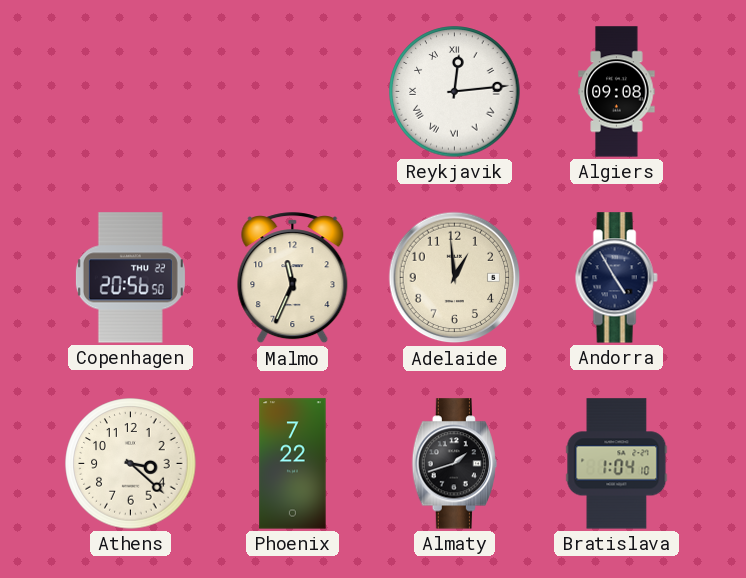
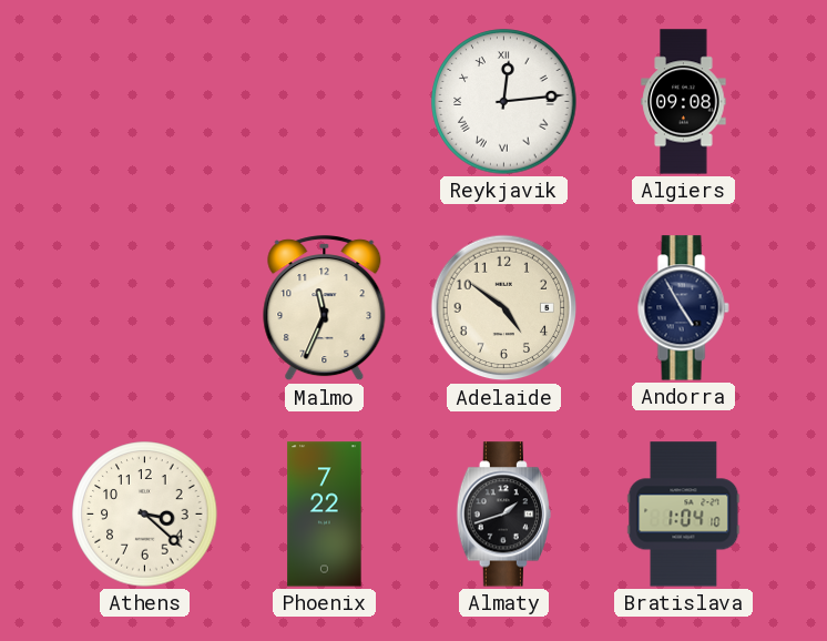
Copenhagen: 20:56 -> none
Adelaide: 12:59 -> 4:51
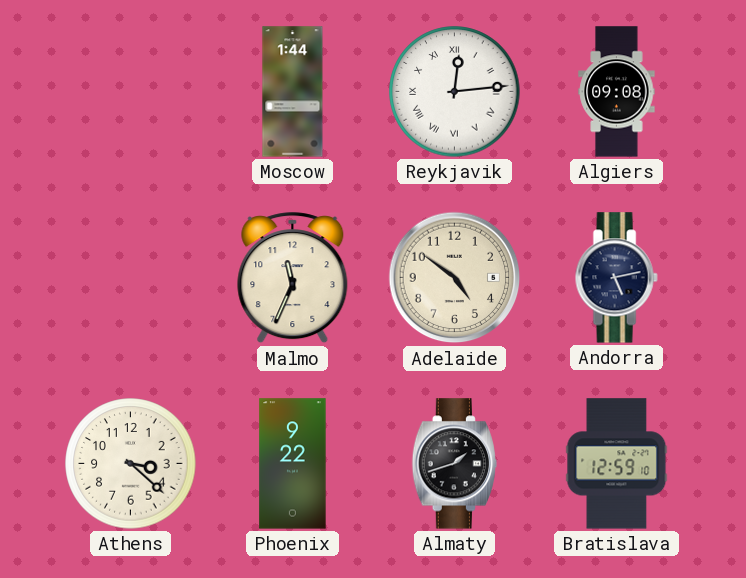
Moscow: none -> 1:44
Andorra: 4:55 -> 5:13
Phoenix: 7:22 -> 9:22
Bratislava: 1:04 -> 12:59
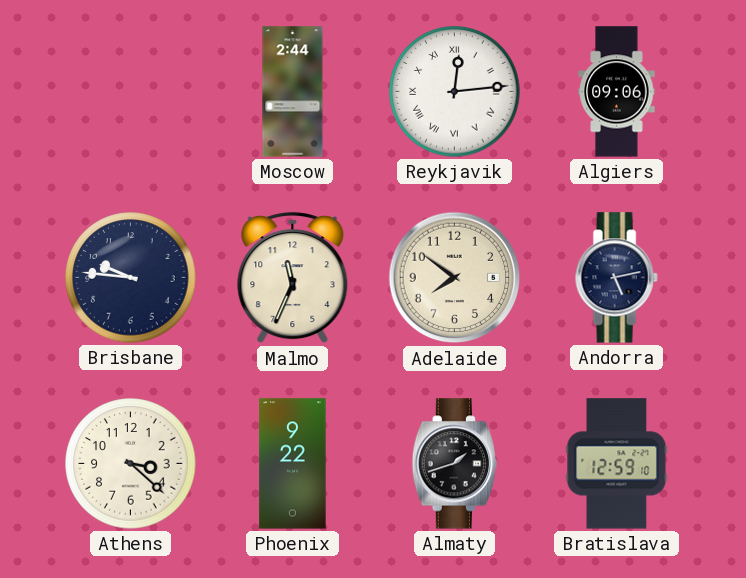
Moscow: 1:44 -> 2:44
Algiers: 09:08 -> 09:06
Brisbane: none -> 9:46
Adelaide: 4:51 -> 7:51
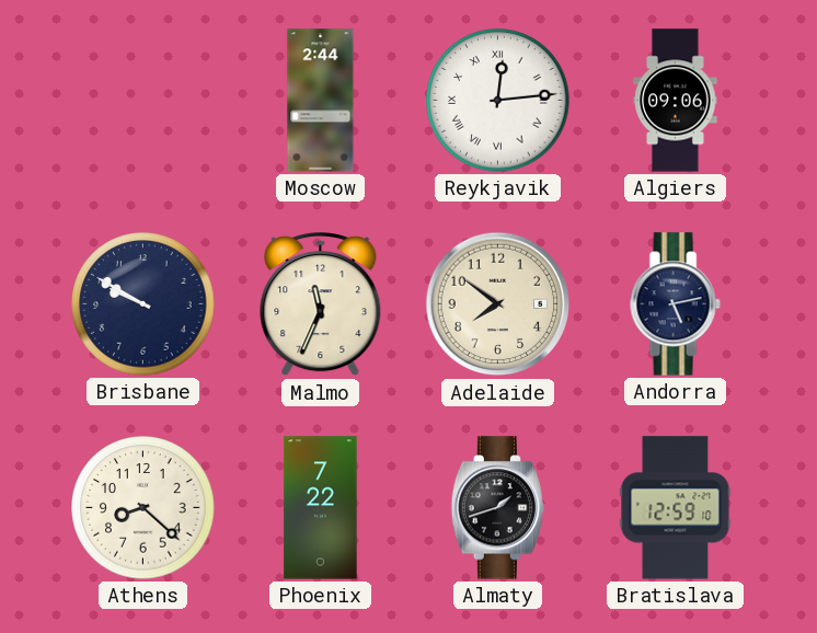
Brisbane: 9:46 -> 9:50
Athens: 3:22 -> 8:22
Phoenix: 9:22 -> 7:22
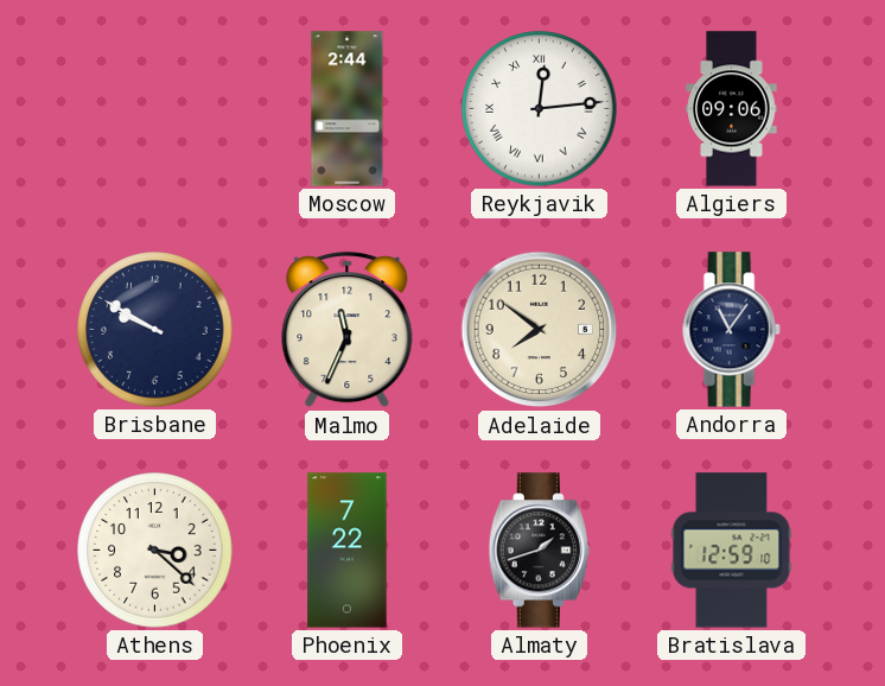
Andorra: 5:13 -> 11:06
Athens: 8:22 -> 3:22
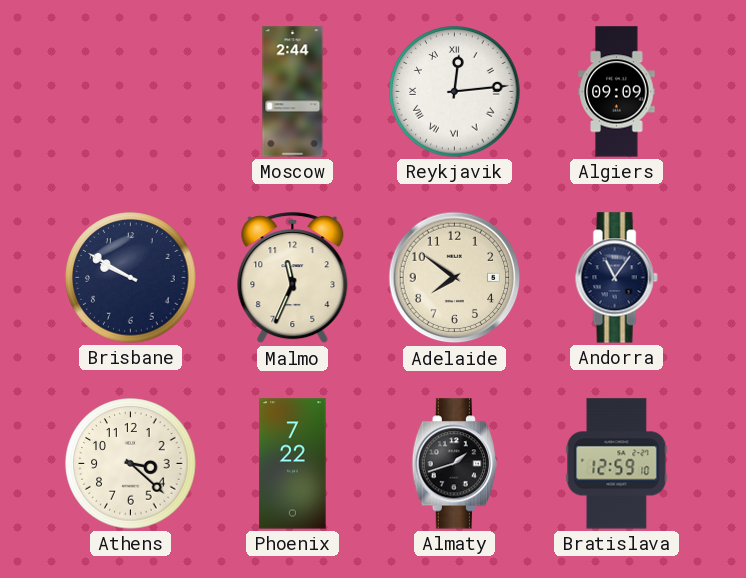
Algiers: 09:06 -> 09:09
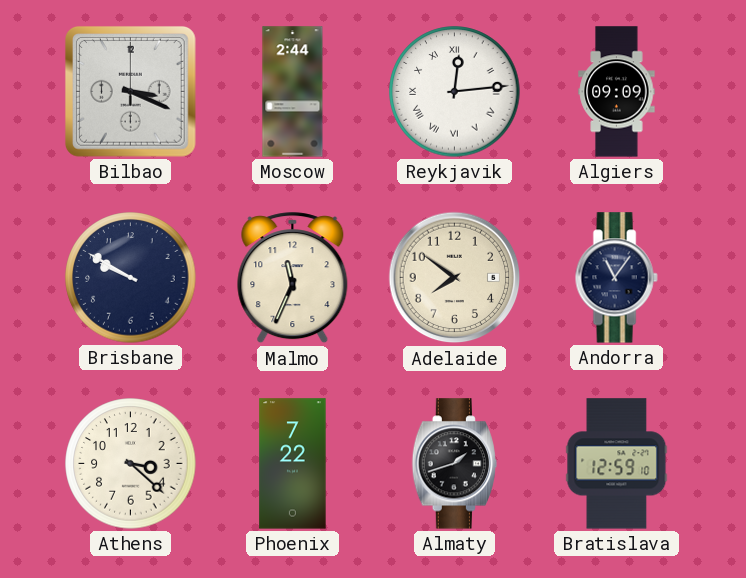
Bilbao: none -> 3:19
